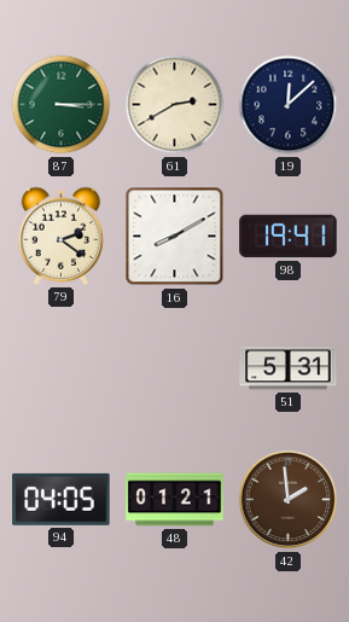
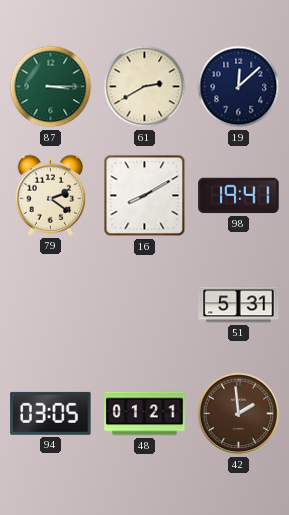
94: 04:05 -> 03:05
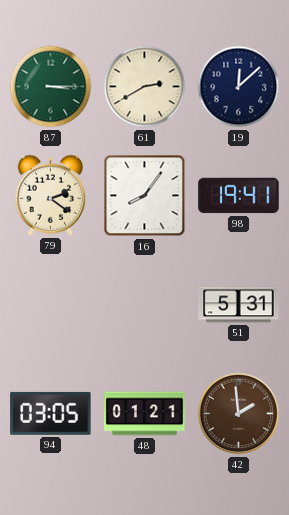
16: 8:10 -> 8:06
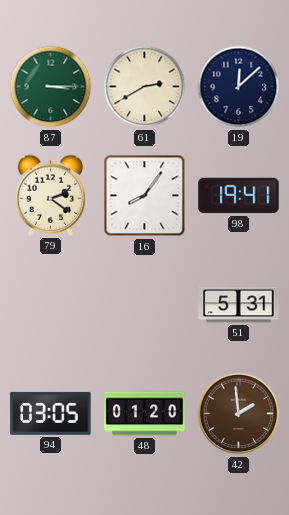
48: 01:21 -> 01:20
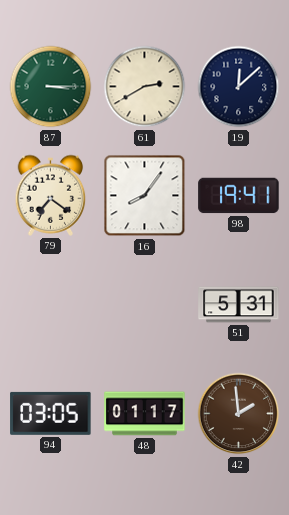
79: 2:21 -> 7:21
48: 01:20 -> 01:17
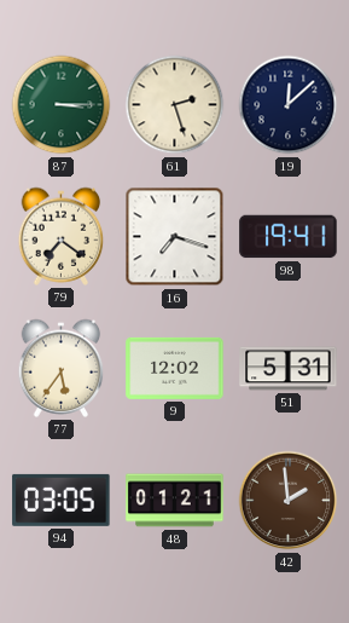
61: 2:40 -> 2:27
16: 8:06 -> 7:18
77: none -> 5:36
9: none -> 12:02
48: 01:17 -> 01:21
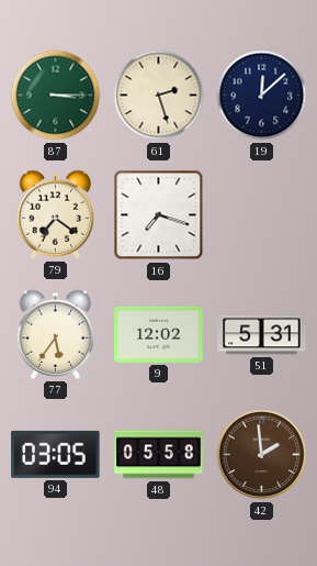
98: 19:41 -> none
48: 01:21 -> 05:58
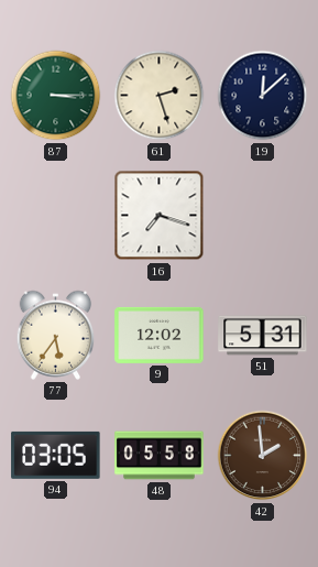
79: 7:21 -> none
